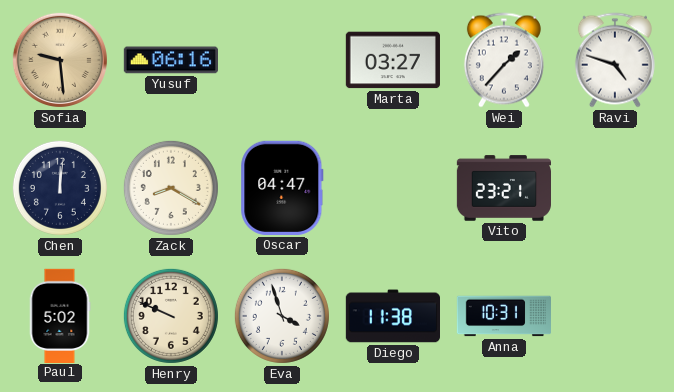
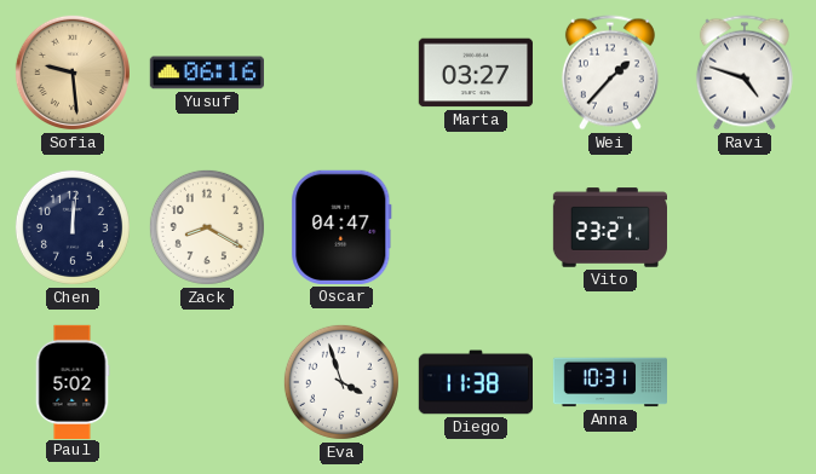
Henry: 9:49 -> none
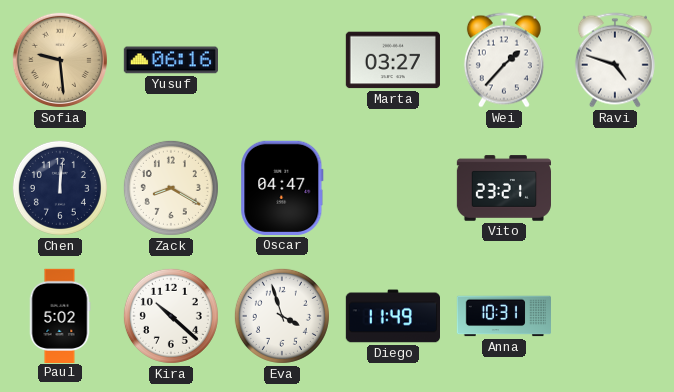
Kira: none -> 10:22
Diego: 11:38 -> 11:49
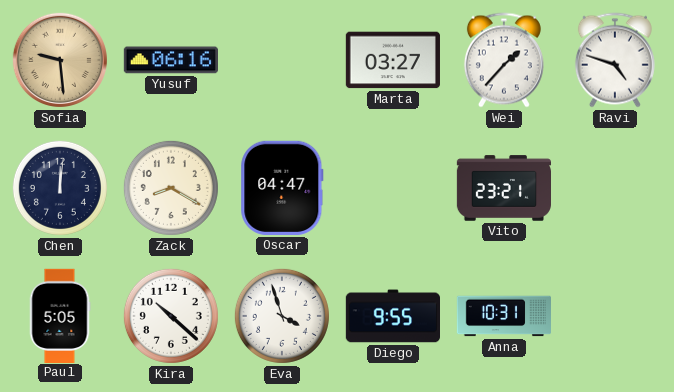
Paul: 5:02 -> 5:05
Diego: 11:49 -> 9:55
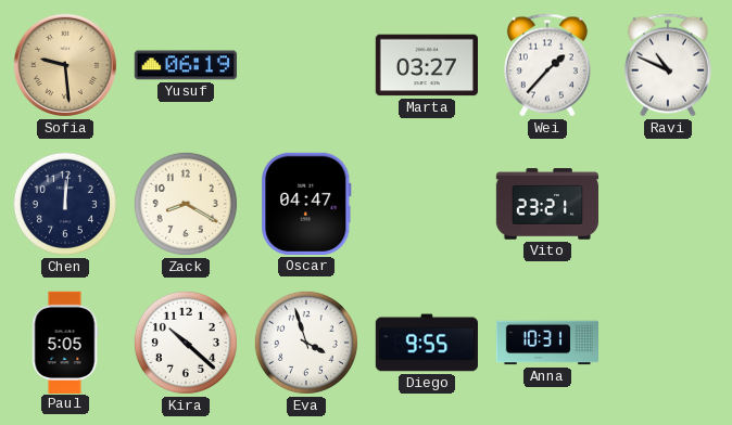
Yusuf: 06:16 -> 06:19
Ravi: 4:48 -> 10:49
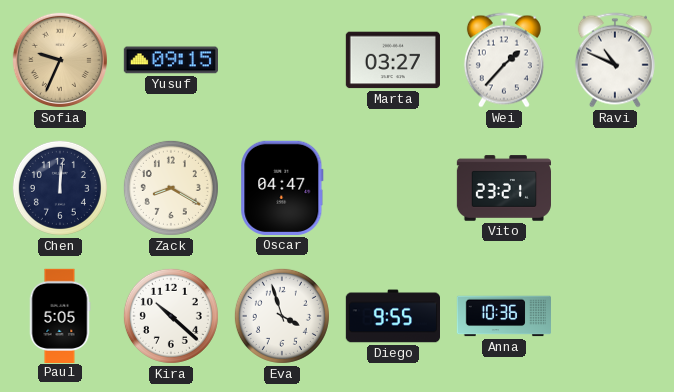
Sofia: 9:29 -> 9:34
Yusuf: 06:19 -> 09:15
Anna: 10:31 -> 10:36
